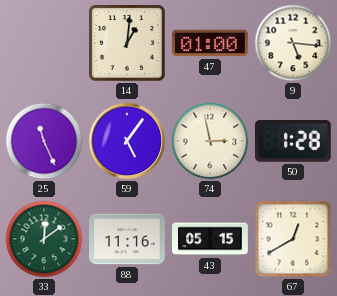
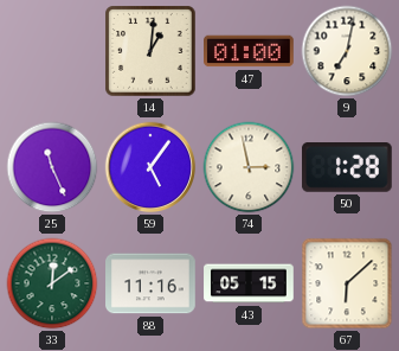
9: 5:16 -> 7:02
67: 12:40 -> 6:08
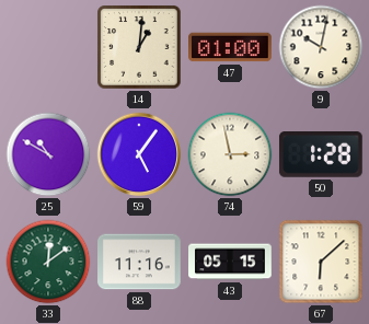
9: 7:02 -> 10:02
25: 11:26 -> 10:50
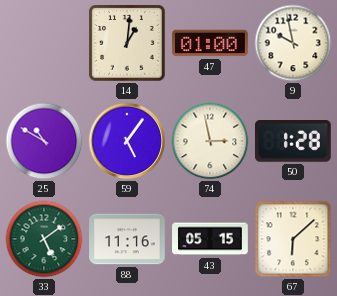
9: 10:02 -> 9:58
33: 12:09 -> 5:09
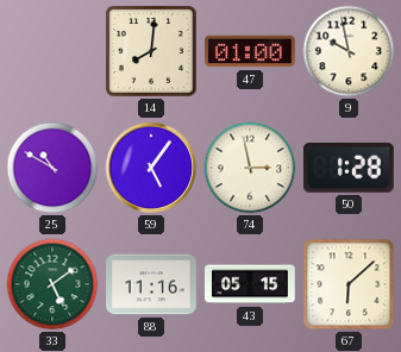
14: 1:01 -> 8:01
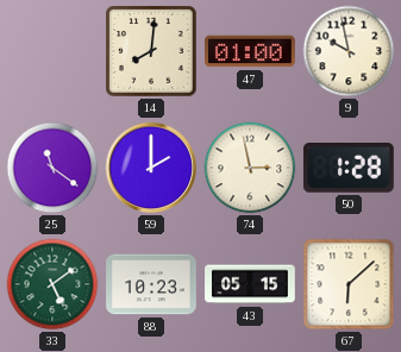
25: 10:50 -> 11:21
59: 5:06 -> 2:00
88: 11:16 -> 10:23
